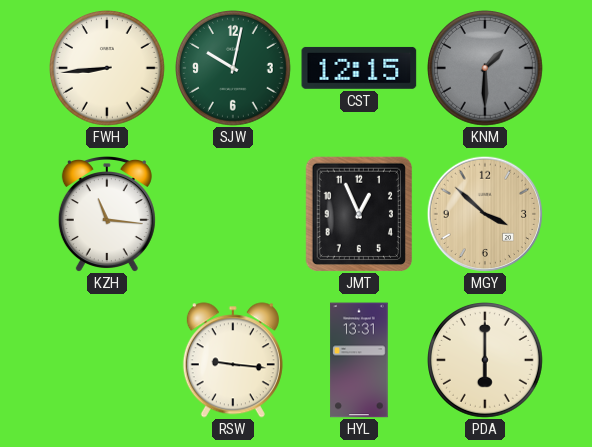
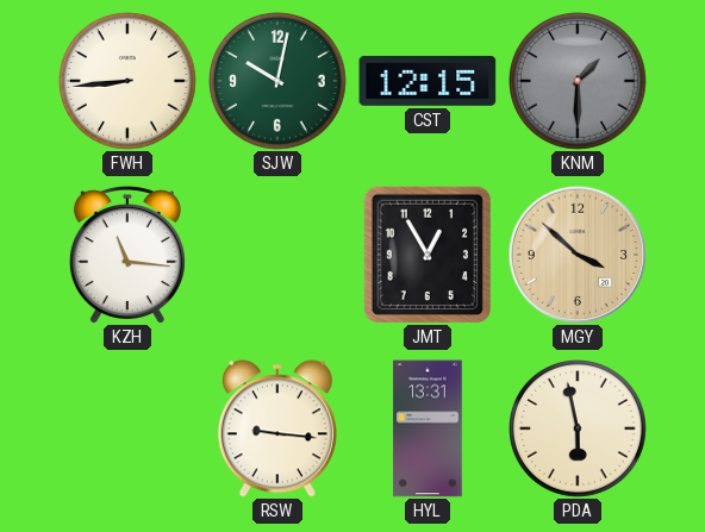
JMT: 12:56 -> 12:55
PDA: 6:00 -> 5:58
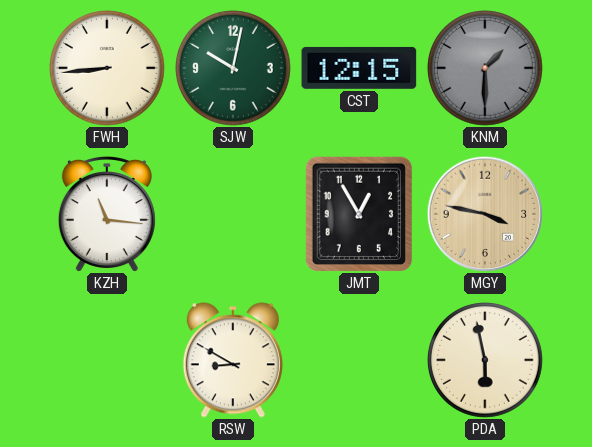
MGY: 3:52 -> 3:47
RSW: 9:16 -> 8:50
HYL: 13:31 -> none
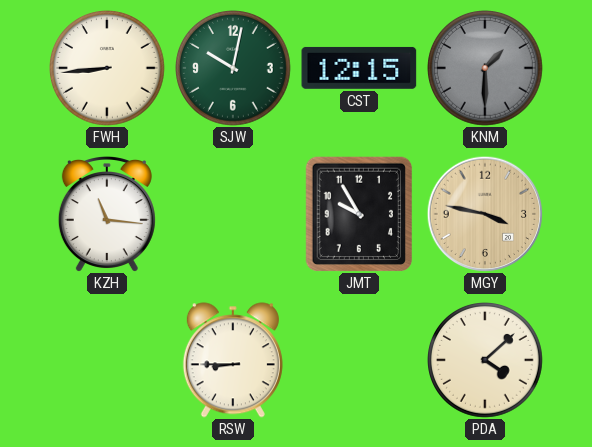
JMT: 12:55 -> 9:55
RSW: 8:50 -> 8:45
PDA: 5:58 -> 4:08
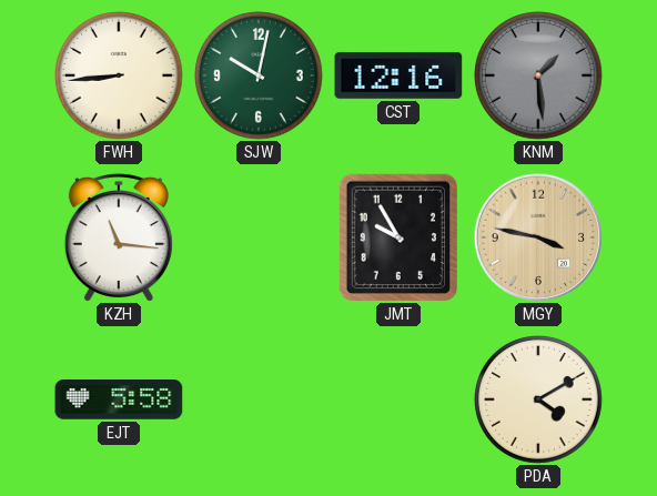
CST: 12:15 -> 12:16
KNM: 1:30 -> 1:29
EJT: none -> 5:58
RSW: 8:45 -> none
PDA: 4:08 -> 4:10
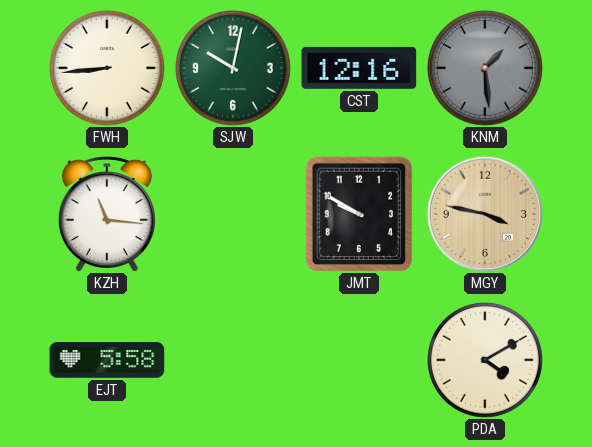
JMT: 9:55 -> 9:50
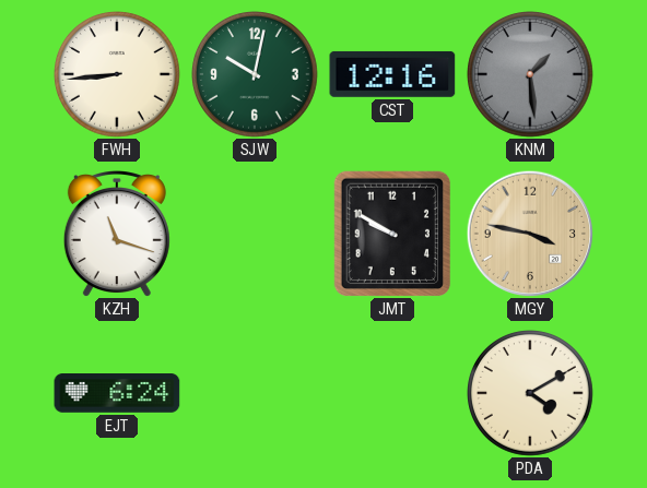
KZH: 11:16 -> 11:18
EJT: 5:58 -> 6:24
